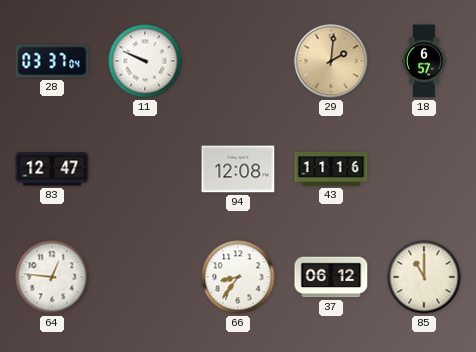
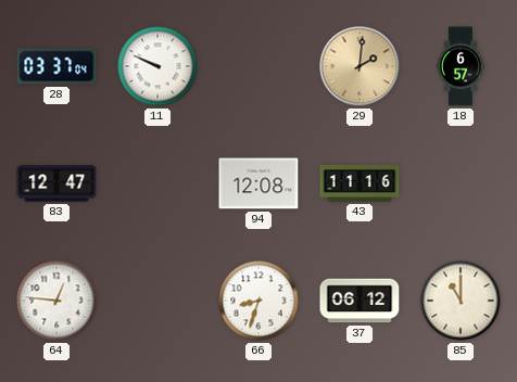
66: 8:36 -> 8:33
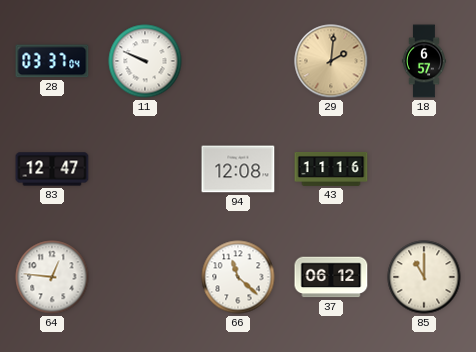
66: 8:33 -> 11:22
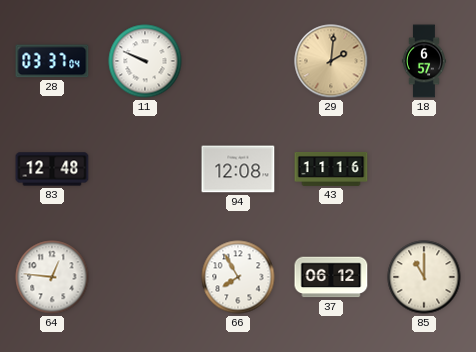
83: 12:47 -> 12:48
66: 11:22 -> 7:55
